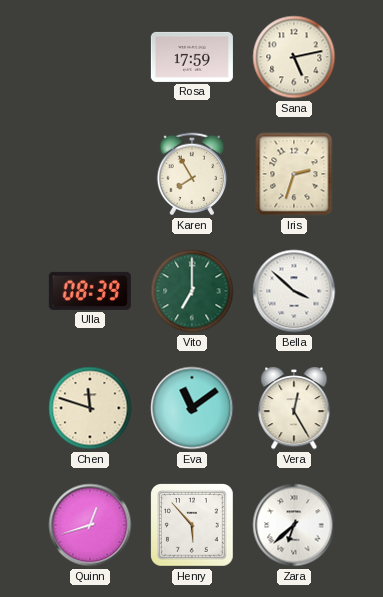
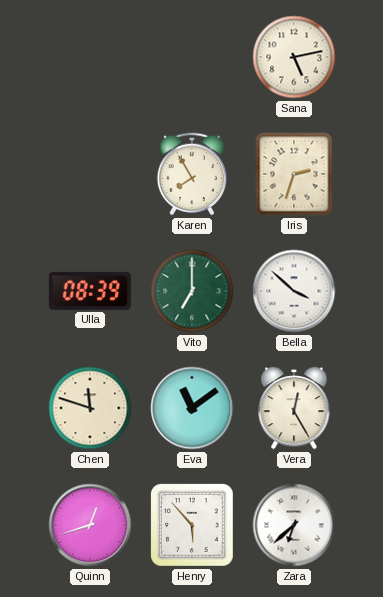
Rosa: 17:59 -> none
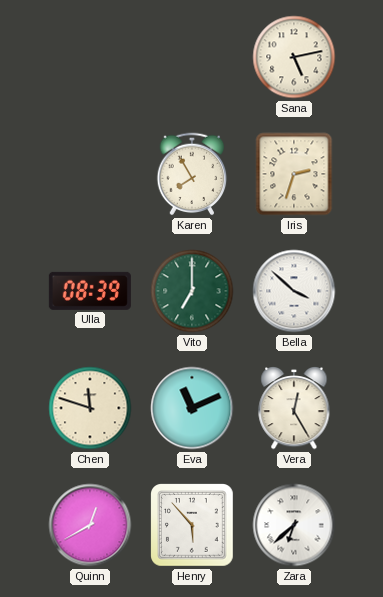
Eva: 11:09 -> 11:11
Quinn: 12:42 -> 12:40
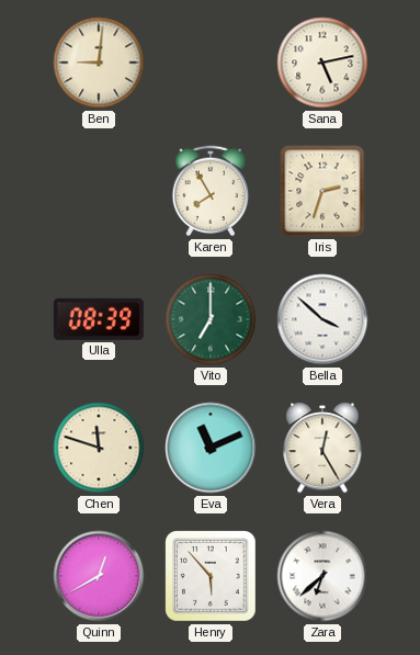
Ben: none -> 9:01
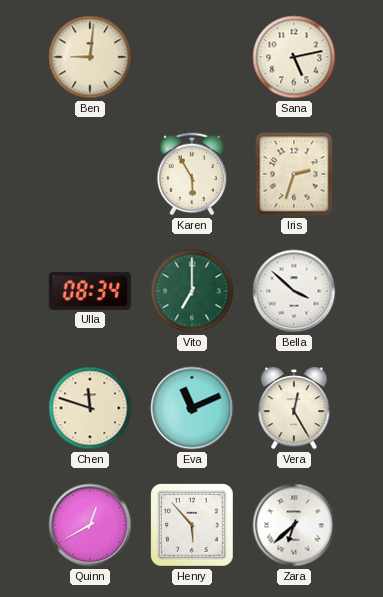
Karen: 7:55 -> 5:55
Ulla: 08:39 -> 08:34
